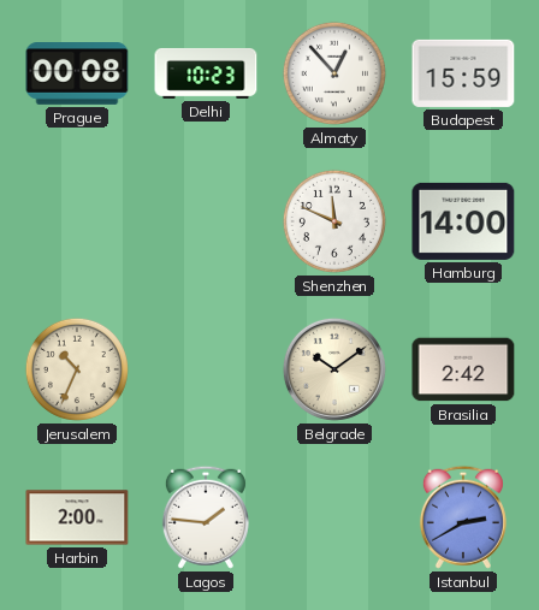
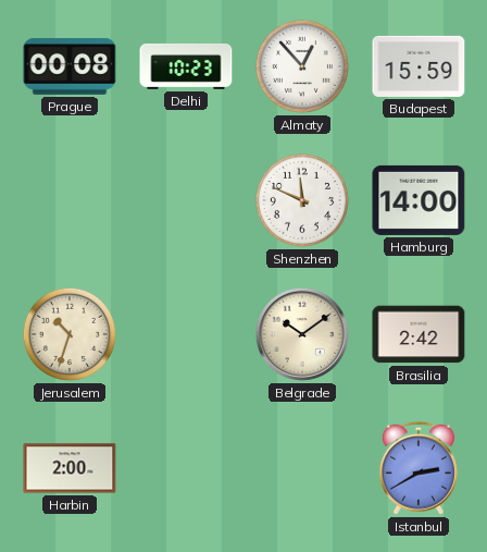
Jerusalem: 10:34 -> 10:33
Lagos: 1:46 -> none
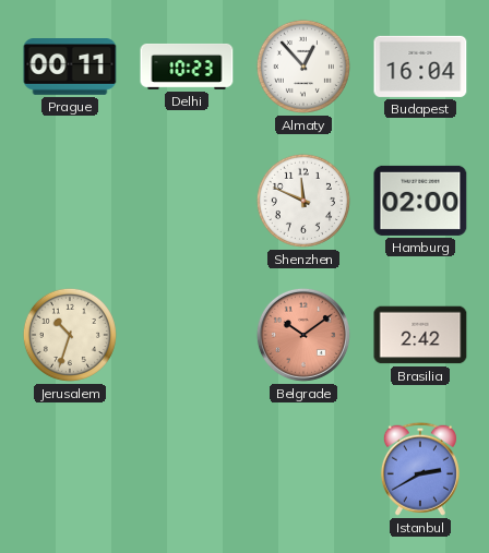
Prague: 00:08 -> 00:11
Budapest: 15:59 -> 16:04
Hamburg: 14:00 -> 02:00
Belgrade dial: cream -> salmon
Harbin: 2:00 -> none
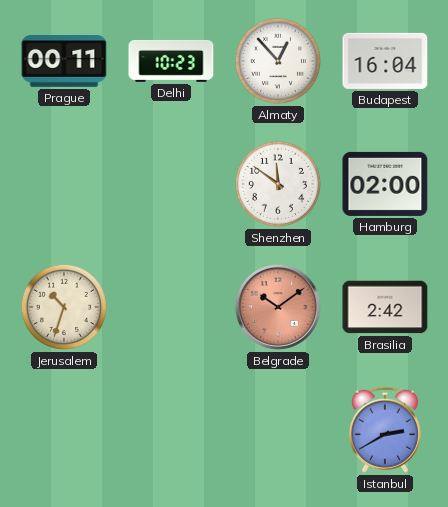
Shenzhen: 11:49 -> 11:51
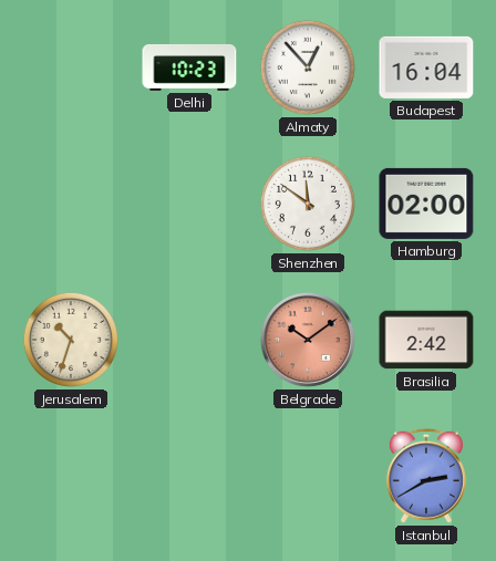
Prague: 00:11 -> none
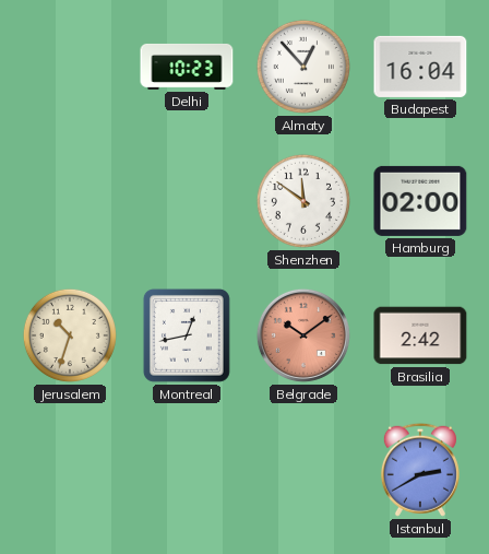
Montreal: none -> 12:43
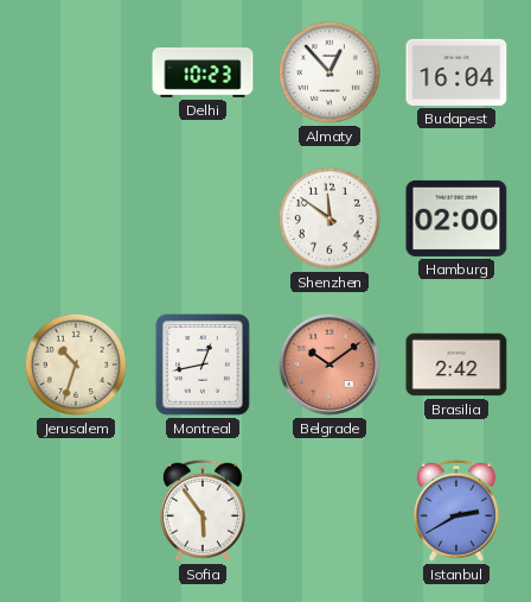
Sofia: none -> 5:54
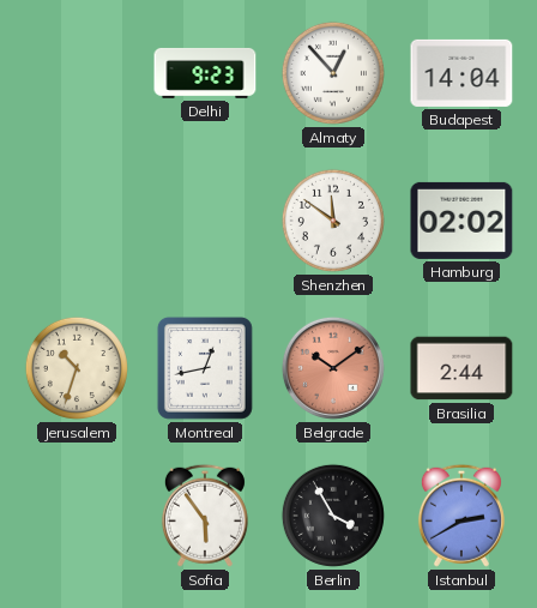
Delhi: 10:23 -> 9:23
Budapest: 16:04 -> 14:04
Hamburg: 02:00 -> 02:02
Brasilia: 2:42 -> 2:44
Berlin: none -> 3:55
